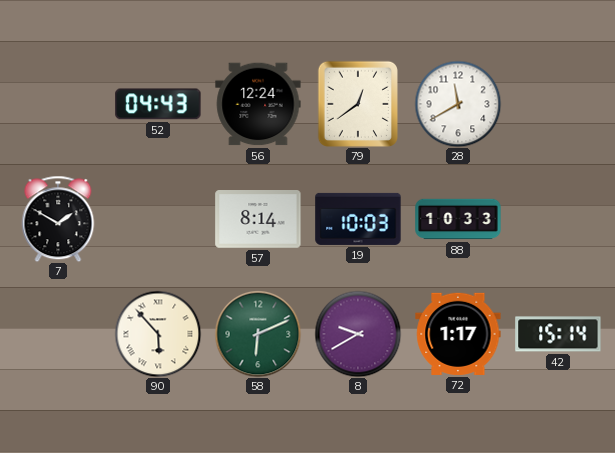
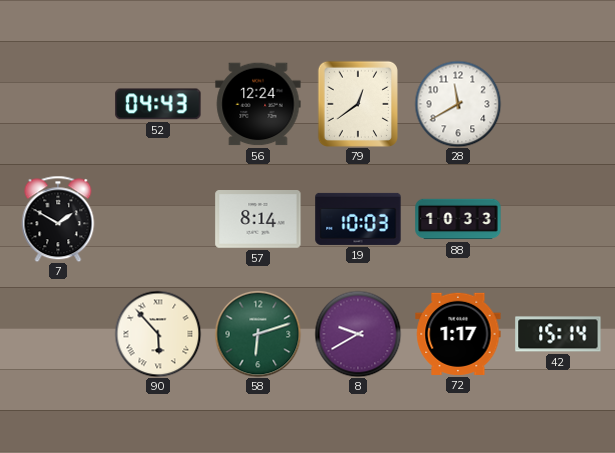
58: 6:11 -> 6:12
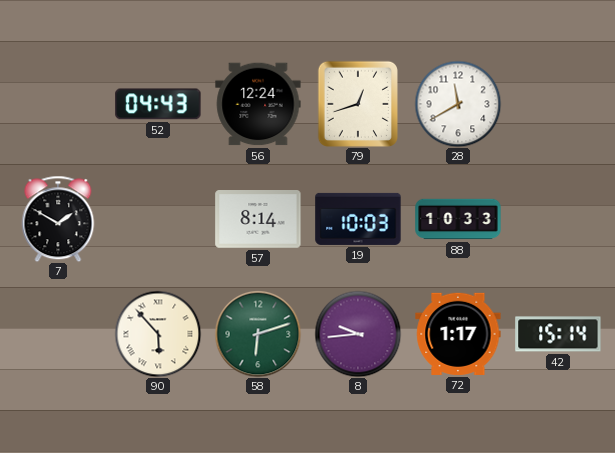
79: 12:39 -> 12:42
8: 9:40 -> 9:44
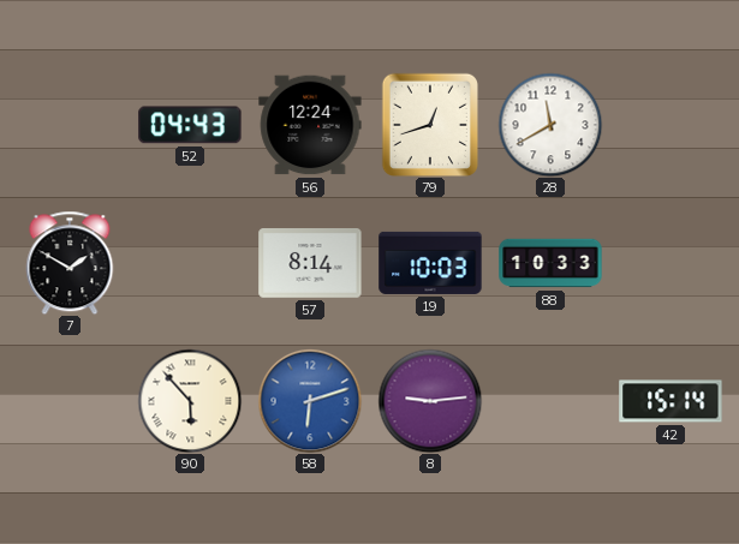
58 dial: green -> blue
8: 9:44 -> 9:14
72: 1:17 -> none
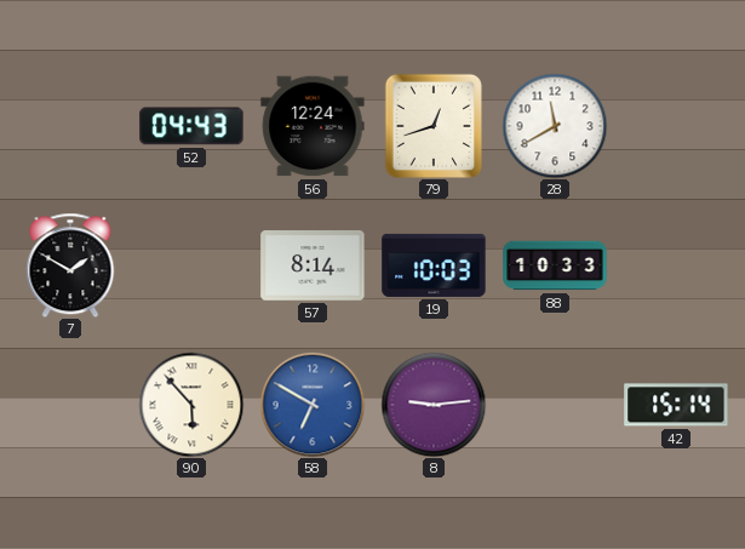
58: 6:12 -> 6:50
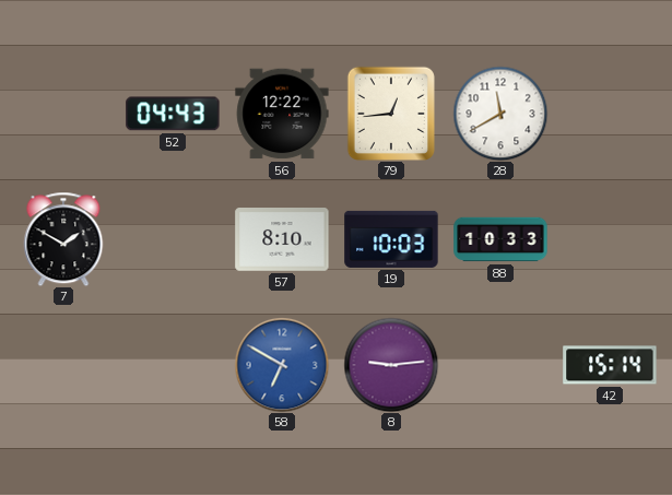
56: 12:24 -> 12:22
79: 12:42 -> 12:44
57: 8:14 -> 8:10
90: 5:53 -> none
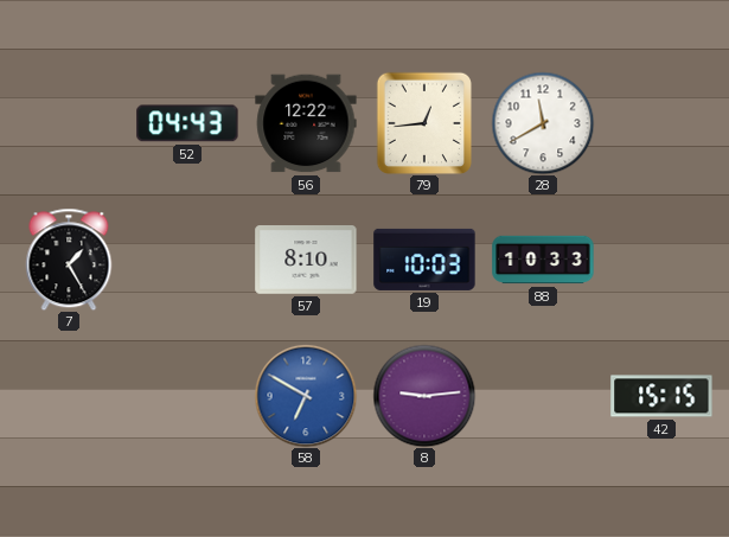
7: 1:50 -> 1:25
42: 15:14 -> 15:15
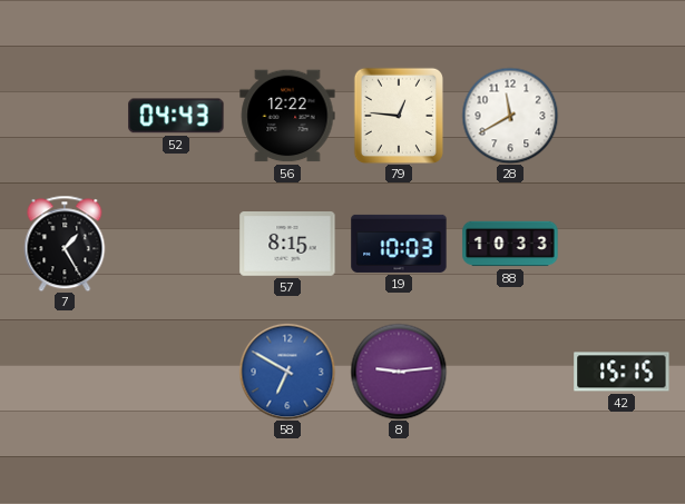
79: 12:44 -> 12:46
57: 8:10 -> 8:15
